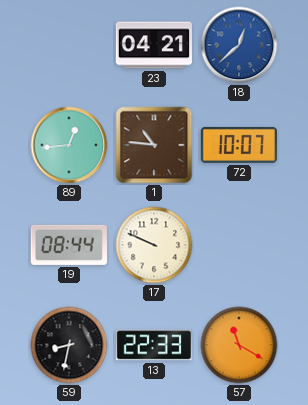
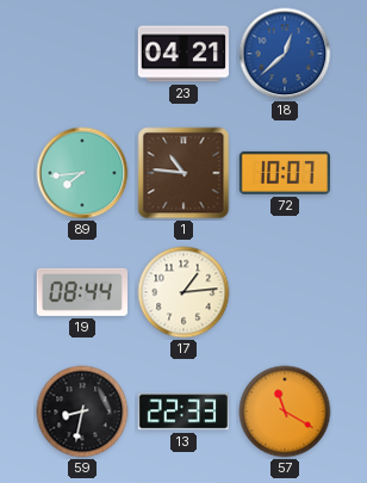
89: 12:44 -> 7:44
17: 9:49 -> 1:14
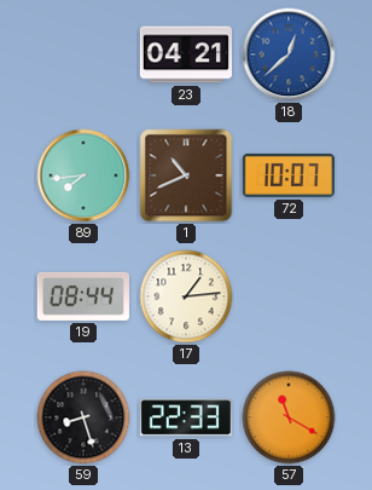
1: 10:46 -> 10:41
59: 8:32 -> 8:27
